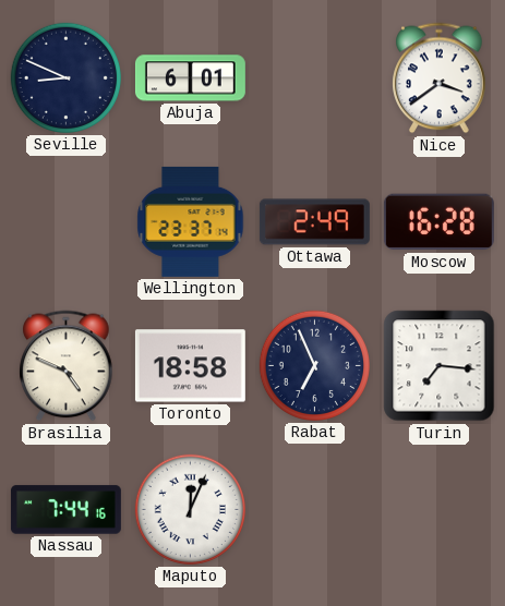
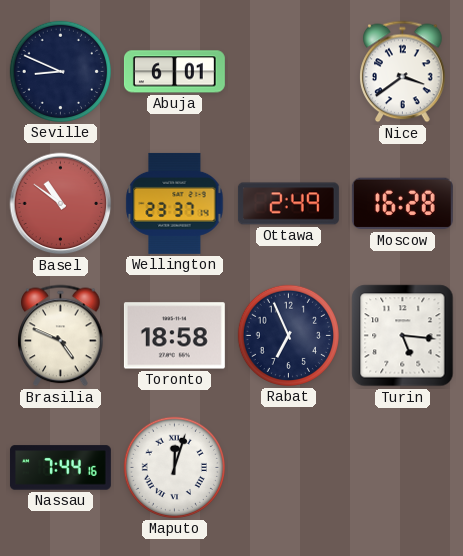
Basel: none -> 10:51
Turin: 7:16 -> 5:16
Maputo: 12:04 -> 12:03
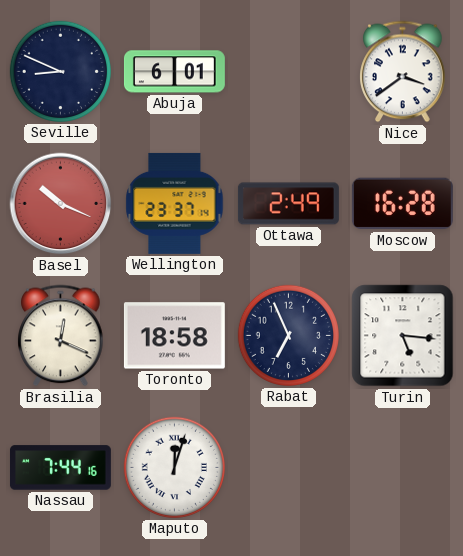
Basel: 10:51 -> 10:19
Brasilia: 4:49 -> 12:19
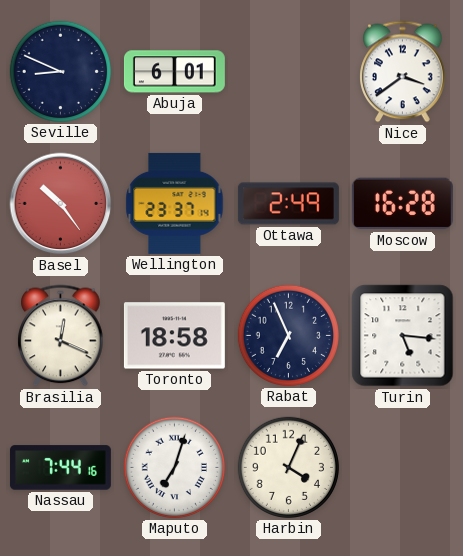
Basel: 10:19 -> 10:24
Maputo: 12:03 -> 7:03
Harbin: none -> 4:04
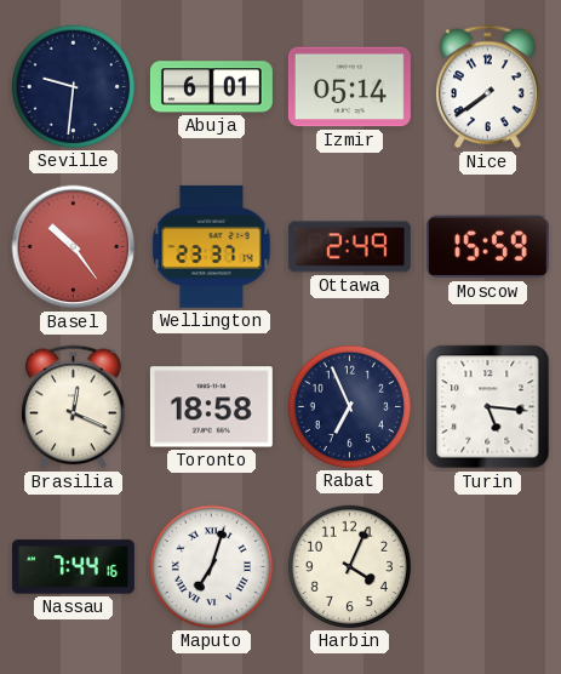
Seville: 8:49 -> 9:31
Izmir: none -> 05:14
Nice: 3:39 -> 7:39
Moscow: 16:28 -> 15:59
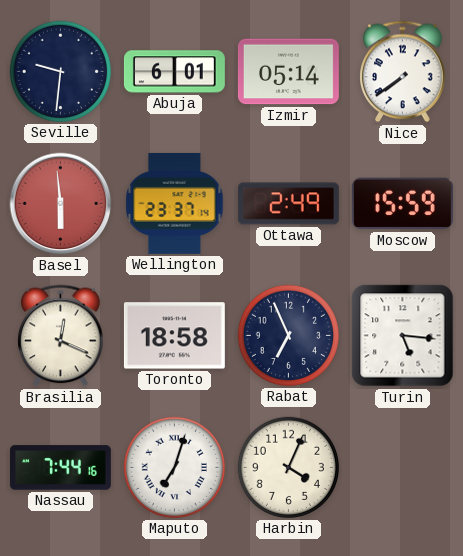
Basel: 10:24 -> 5:59
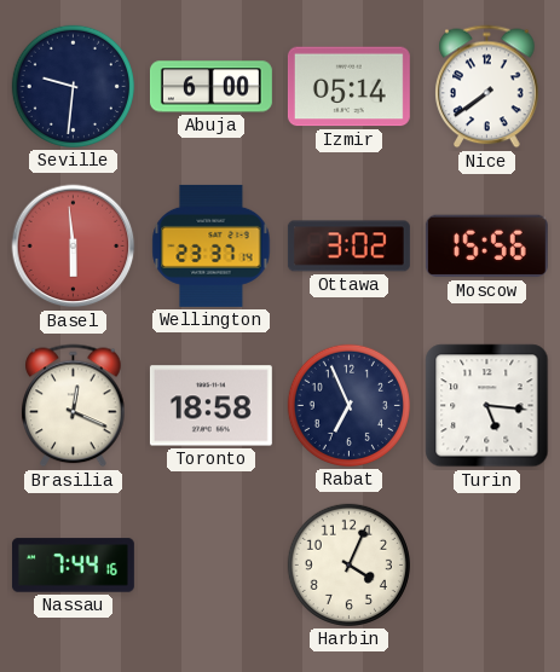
Abuja: 6:01 -> 6:00
Ottawa: 2:49 -> 3:02
Moscow: 15:59 -> 15:56
Maputo: 7:03 -> none
